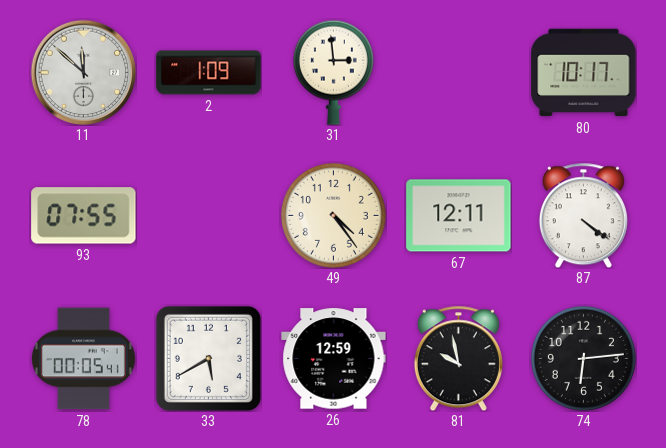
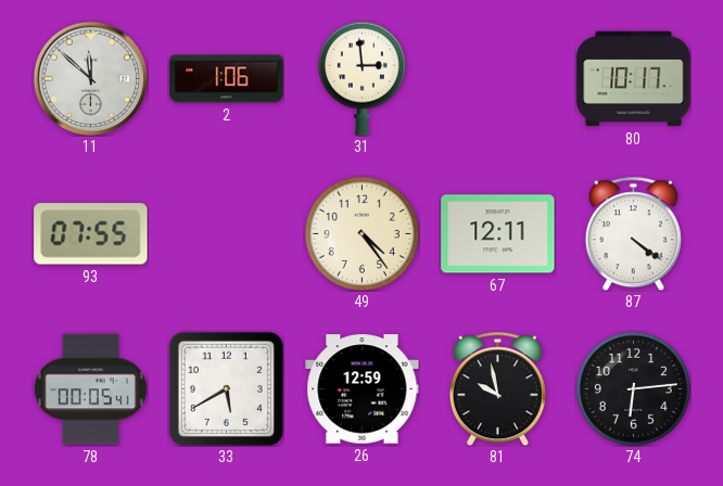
2: 1:09 -> 1:06
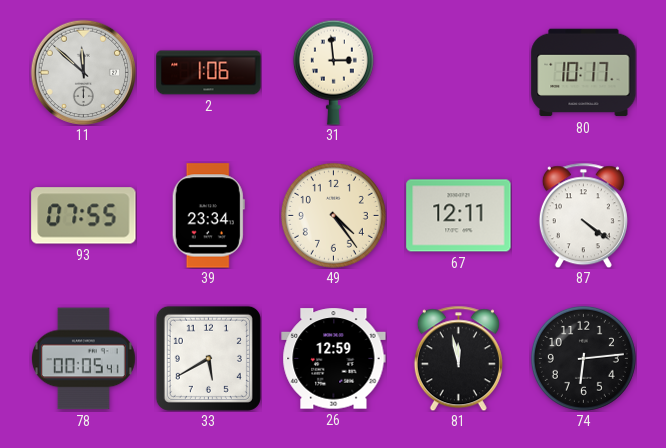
39: none -> 23:34
81: 9:58 -> 11:58
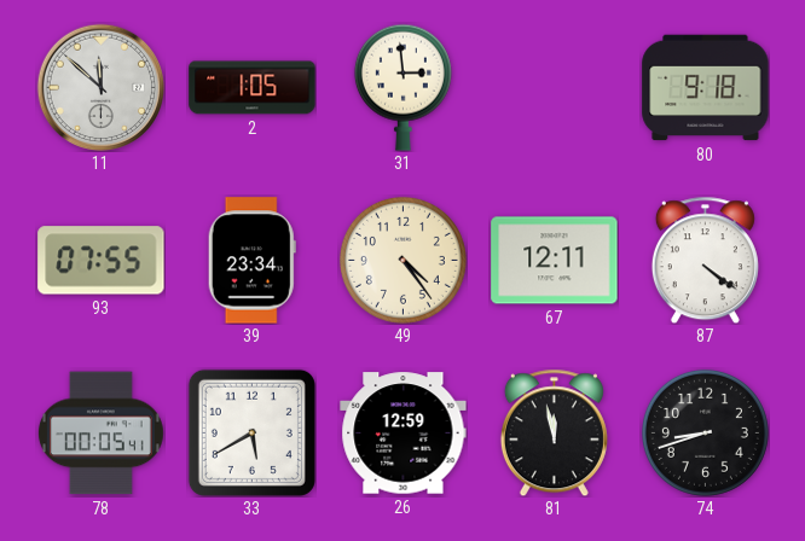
2: 1:06 -> 1:05
80: 10:17 -> 9:18
74: 6:14 -> 8:42
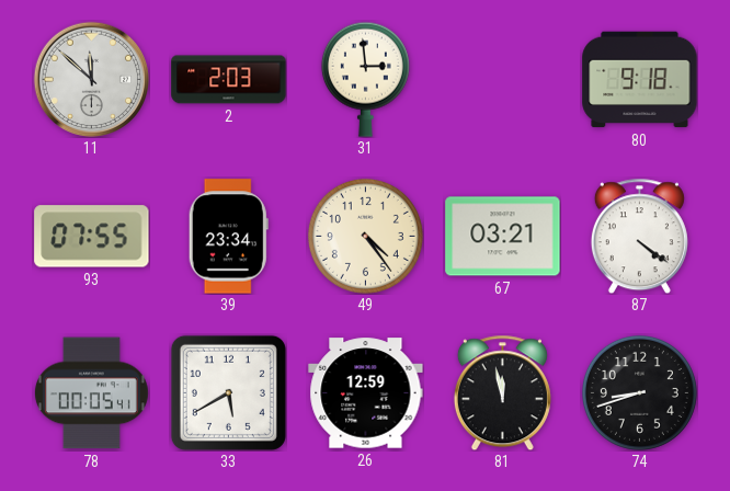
2: 1:05 -> 2:03
67: 12:11 -> 03:21
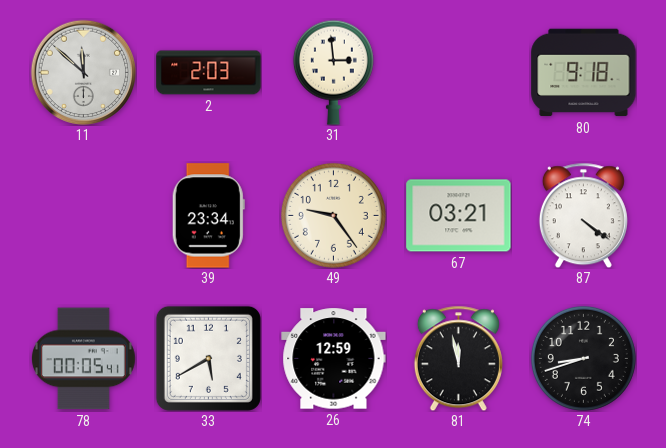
93: 07:55 -> none
49: 4:24 -> 9:24
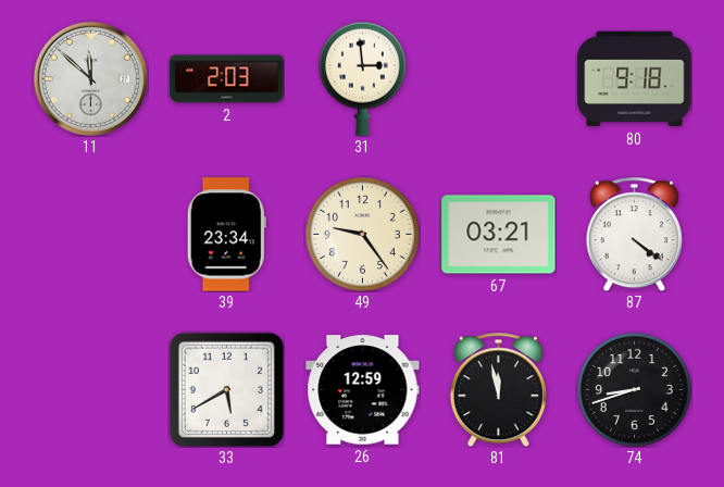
78: 00:05 -> none
